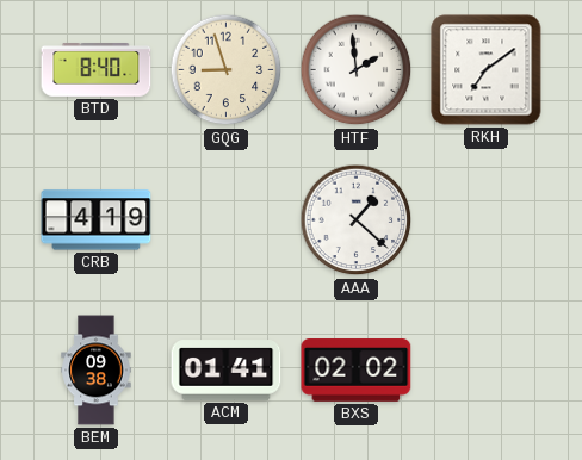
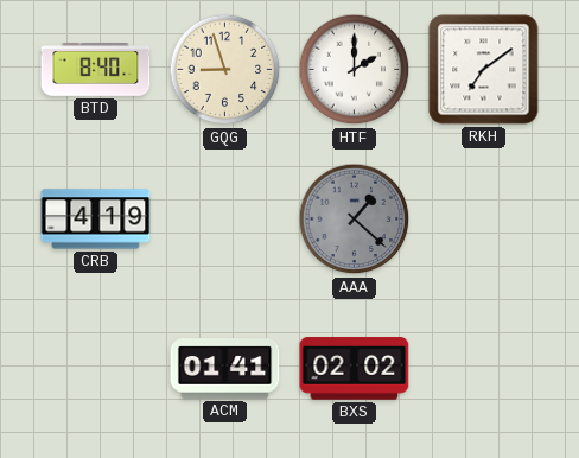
HTF: 1:59 -> 2:00
AAA dial: white -> grey
BEM: 09:38 -> none
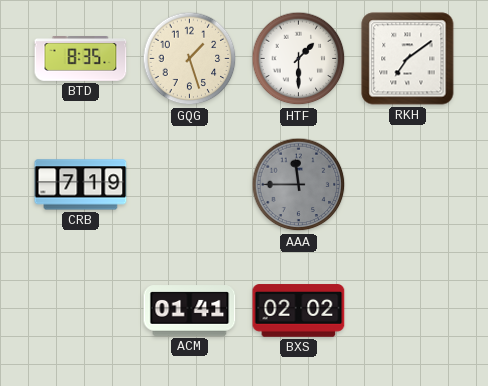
BTD: 8:40 -> 8:35
GQG: 8:57 -> 1:27
HTF: 2:00 -> 1:30
CRB: 4:19 -> 7:19
AAA: 1:22 -> 11:45
